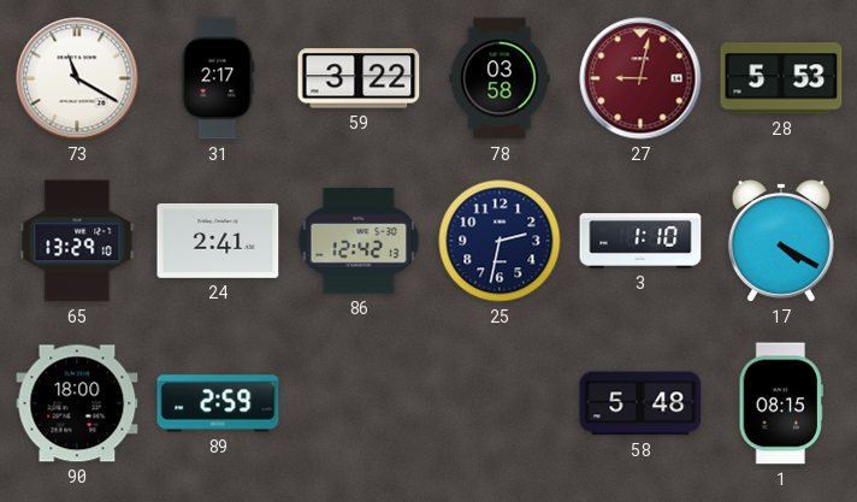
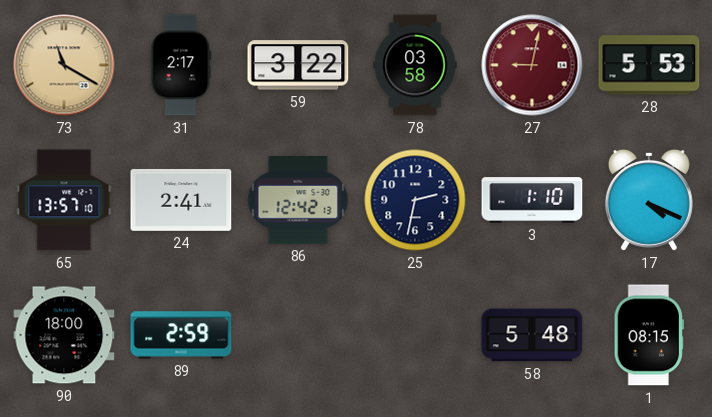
73 dial: white -> champagne
65: 13:29 -> 13:57
17: 4:20 -> 4:19
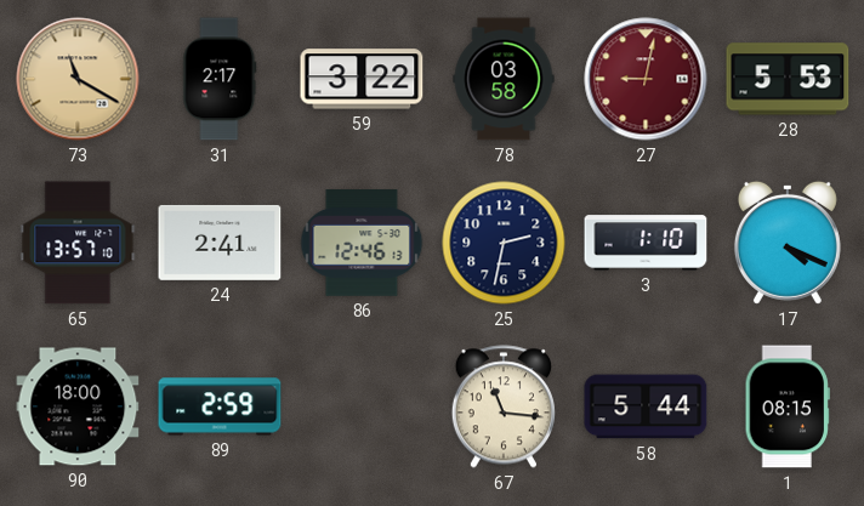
86: 12:42 -> 12:46
67: none -> 11:16
58: 5:48 -> 5:44
